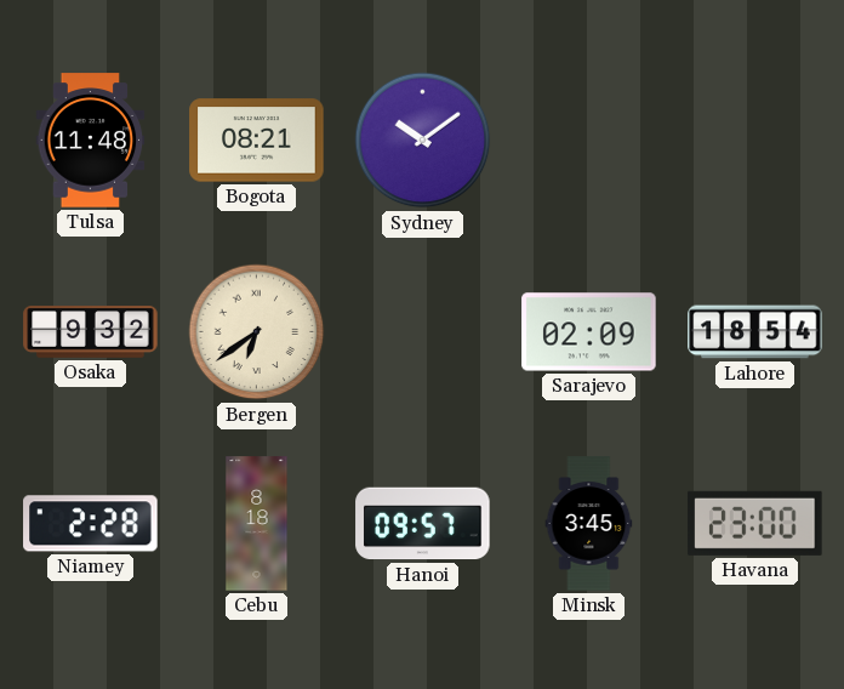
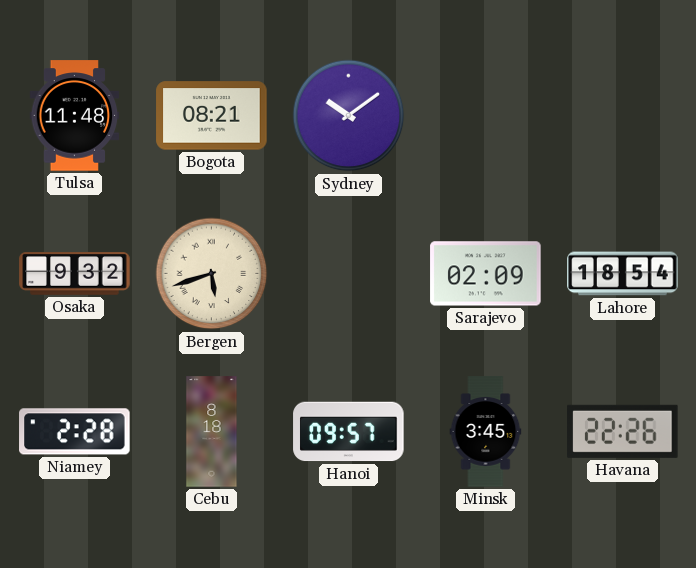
Bergen: 6:39 -> 5:42
Havana: 23:00 -> 22:26
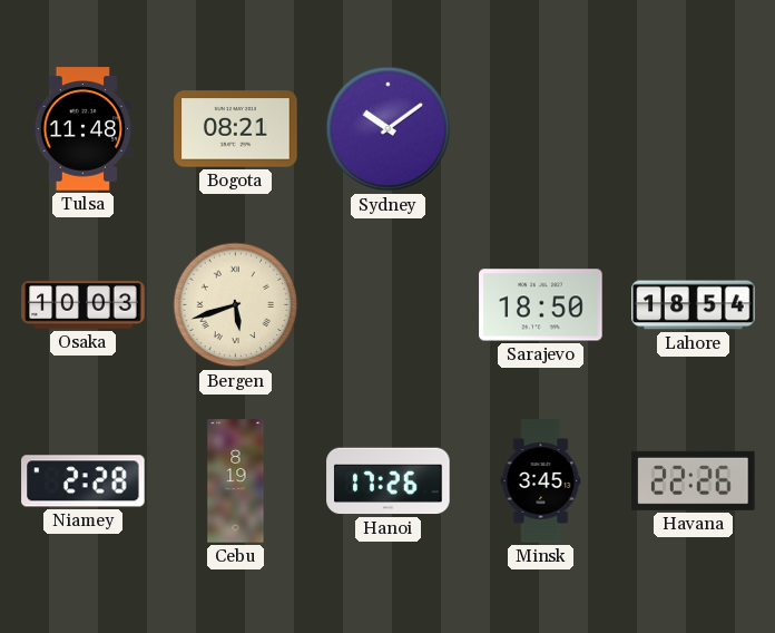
Osaka: 9:32 -> 10:03
Sarajevo: 02:09 -> 18:50
Cebu: 8:18 -> 8:19
Hanoi: 09:57 -> 17:26
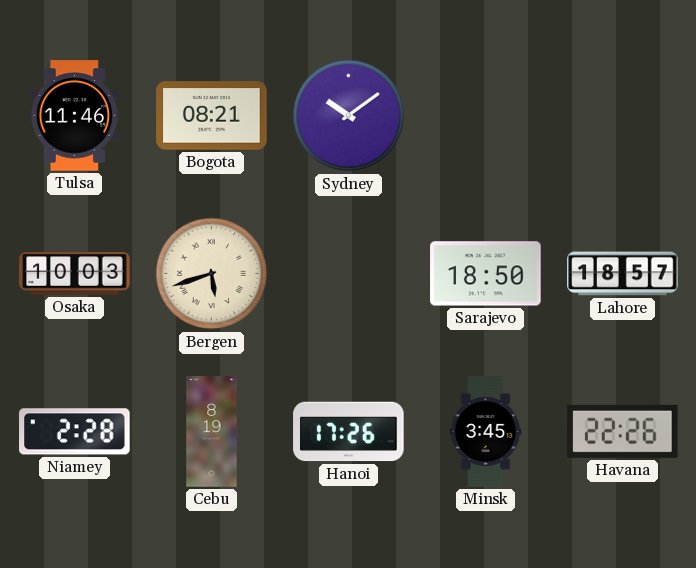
Tulsa: 11:48 -> 11:46
Lahore: 18:54 -> 18:57
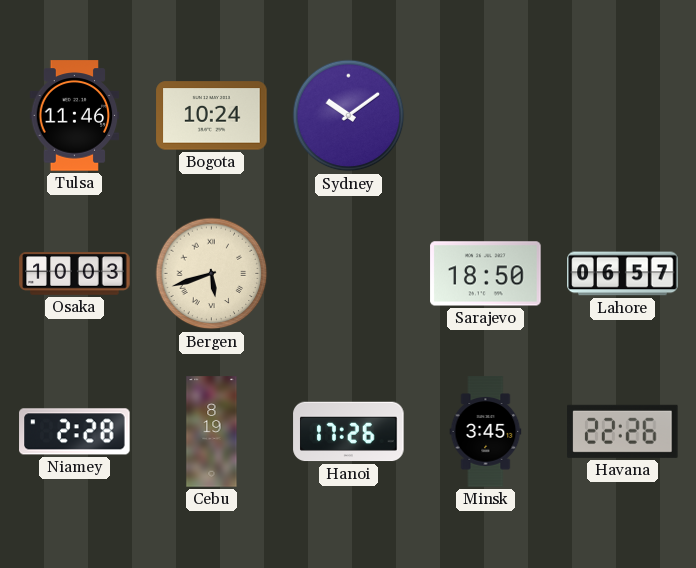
Bogota: 08:21 -> 10:24
Lahore: 18:57 -> 06:57
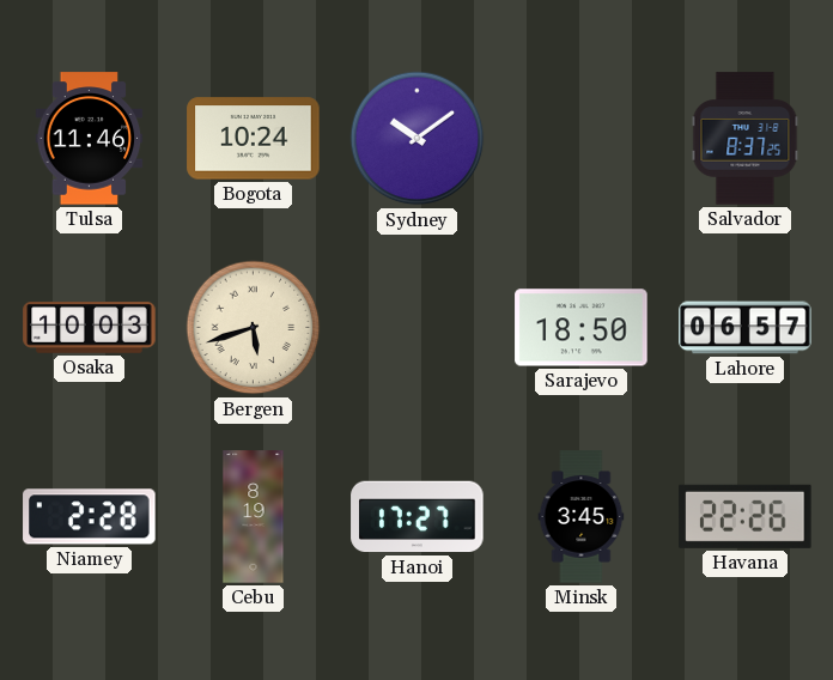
Salvador: none -> 8:37
Hanoi: 17:26 -> 17:27
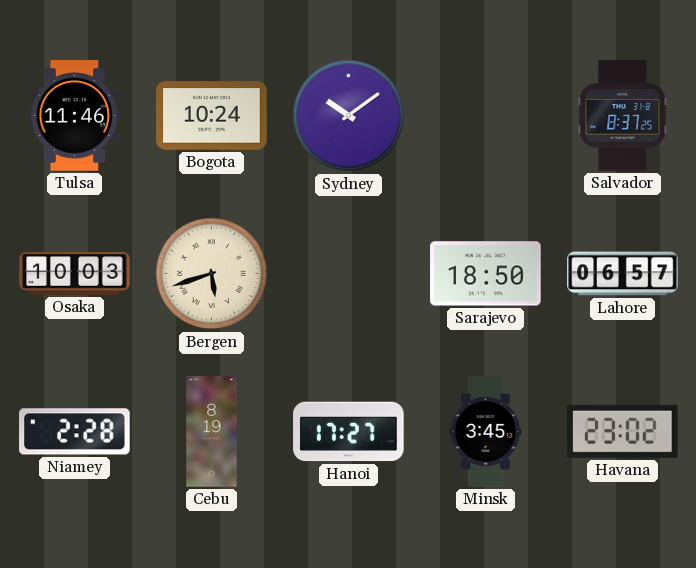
Havana: 22:26 -> 23:02
